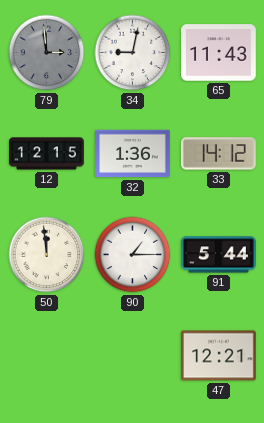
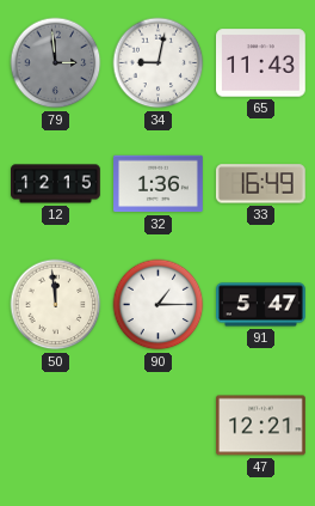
33: 14:12 -> 16:49
91: 5:44 -> 5:47
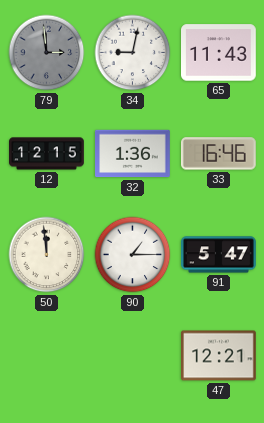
33: 16:49 -> 16:46
